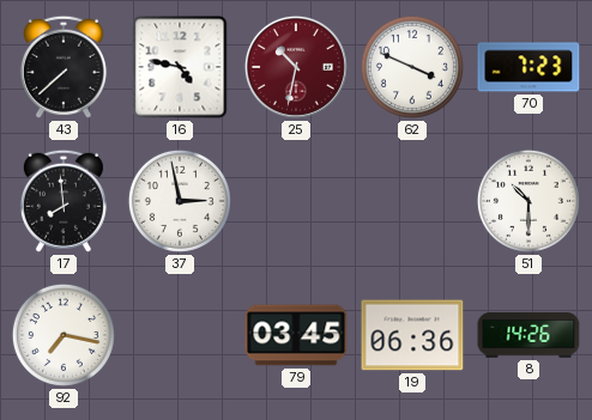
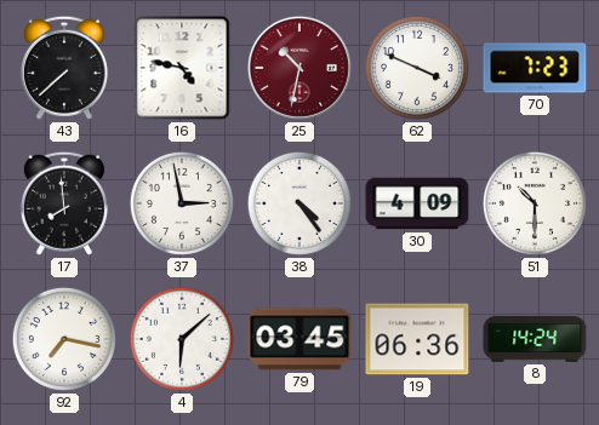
38: none -> 4:24
30: none -> 4:09
4: none -> 6:08
8: 14:26 -> 14:24
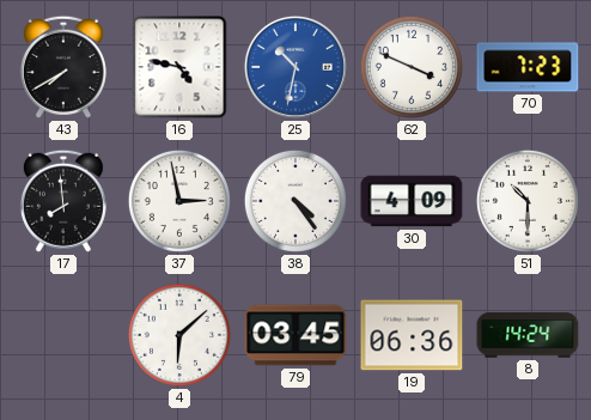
43: 7:38 -> 7:40
25 dial: burgundy -> blue
92: 7:17 -> none
